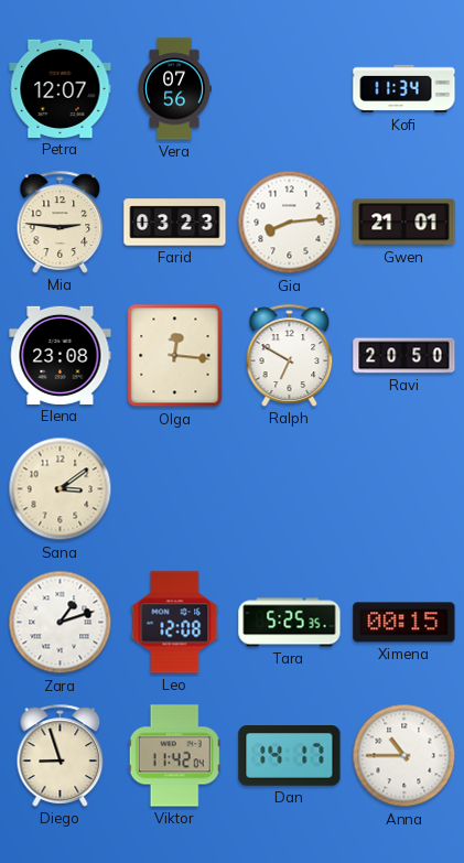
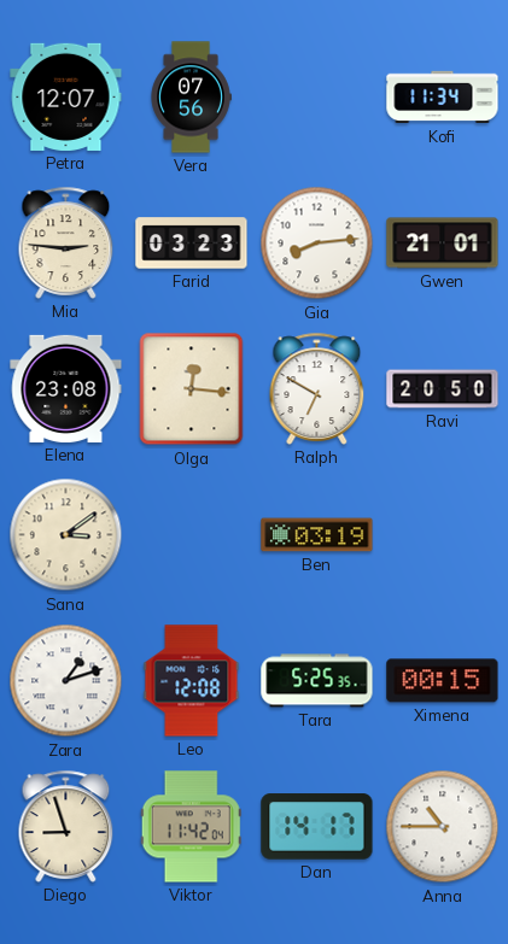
Ben: none -> 03:19
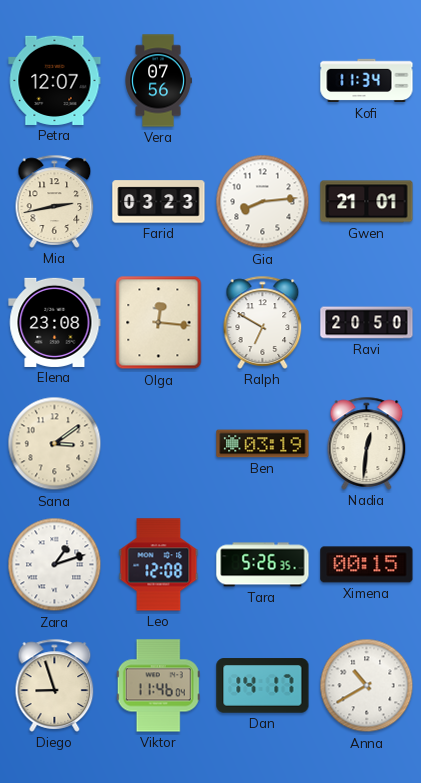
Mia: 2:46 -> 2:43
Nadia: none -> 12:31
Tara: 5:25 -> 5:26
Viktor: 11:42 -> 11:46
Anna: 10:45 -> 10:40
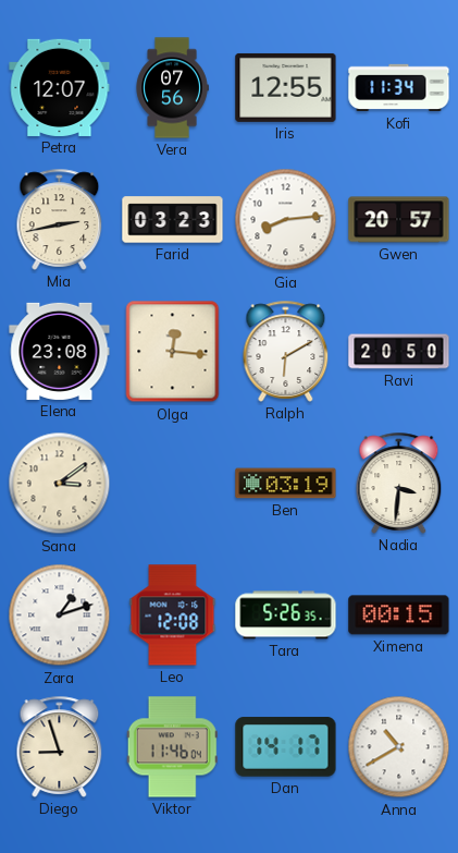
Iris: none -> 12:55
Gwen: 21:01 -> 20:57
Ralph: 6:50 -> 6:10
Nadia: 12:31 -> 3:31
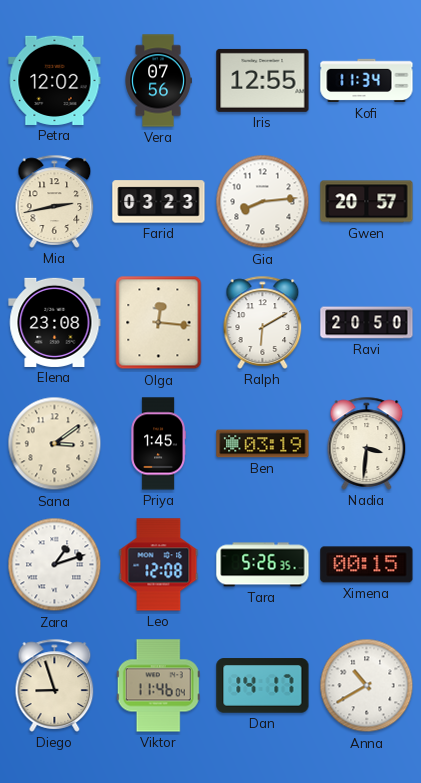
Petra: 12:07 -> 12:02
Priya: none -> 1:45
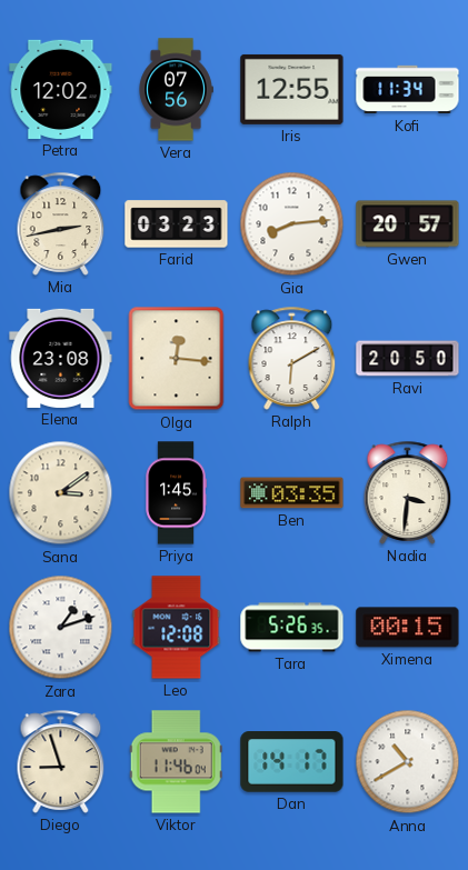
Ben: 03:19 -> 03:35
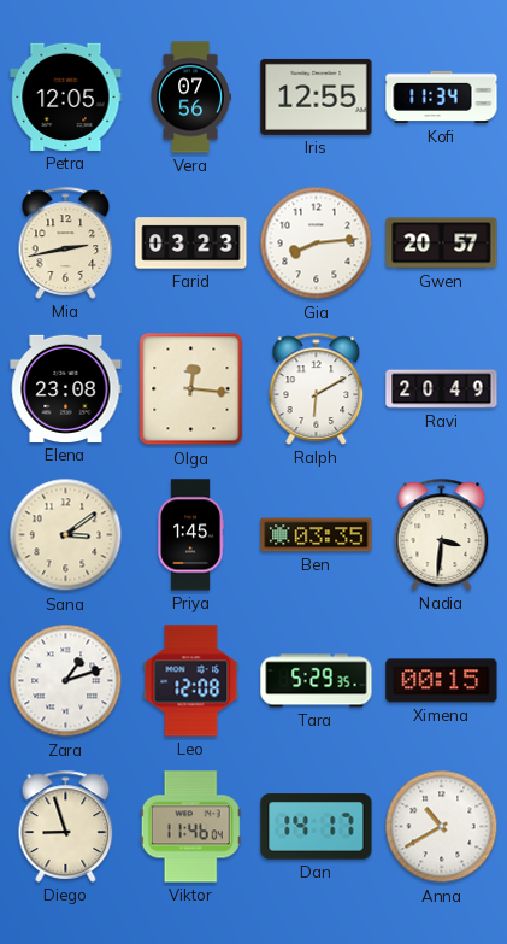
Petra: 12:02 -> 12:05
Ravi: 20:50 -> 20:49
Tara: 5:26 -> 5:29
